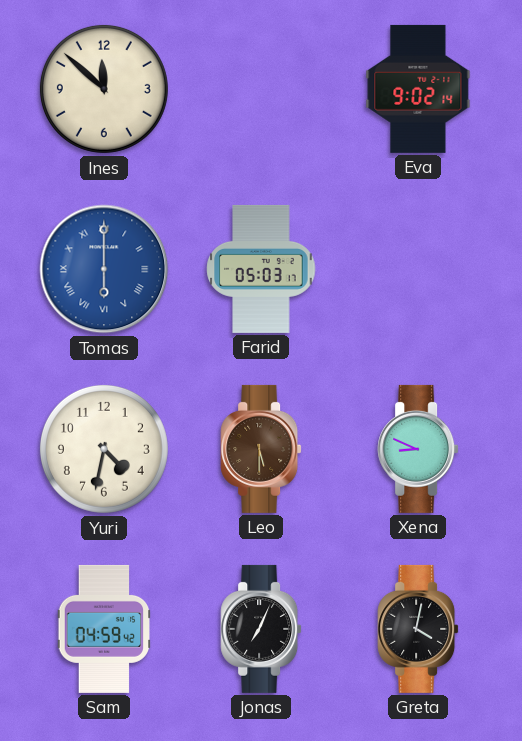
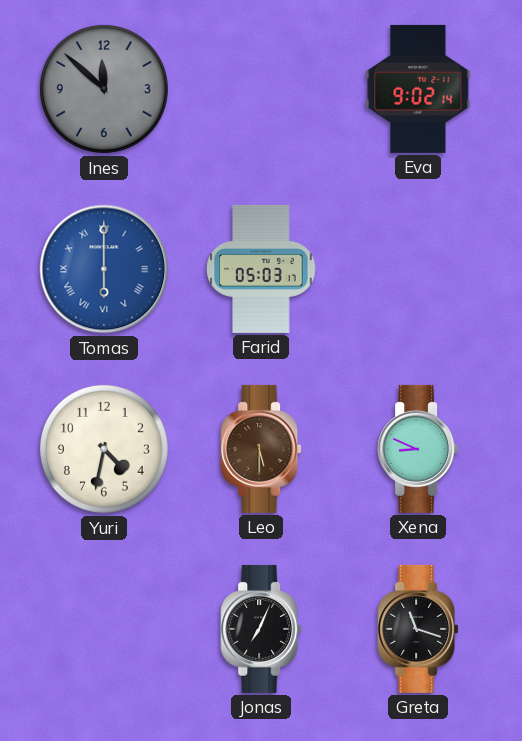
Ines dial: cream -> grey
Sam: 04:59 -> none
Greta: 4:02 -> 11:18
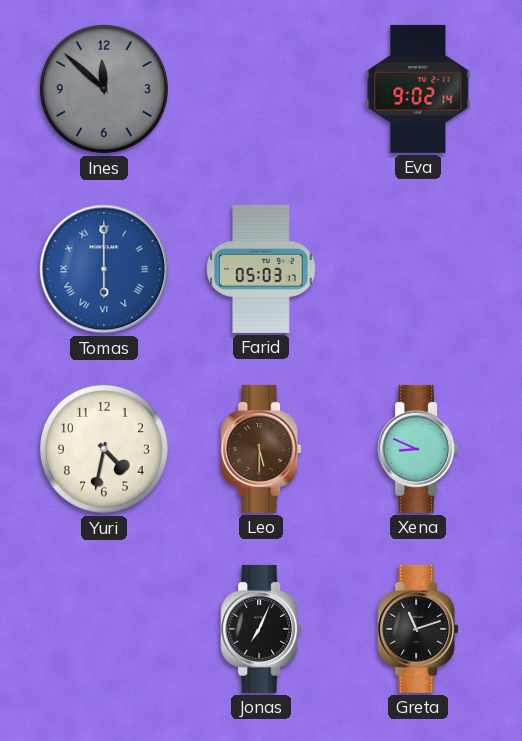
Greta: 11:18 -> 11:12
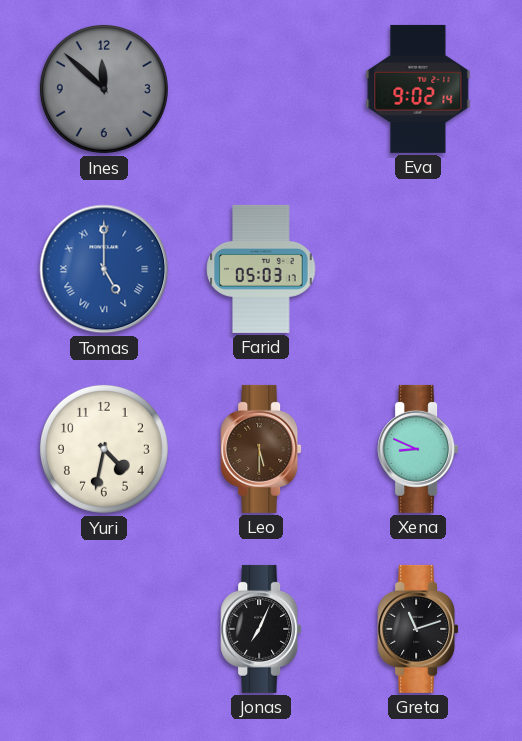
Tomas: 6:00 -> 5:00
